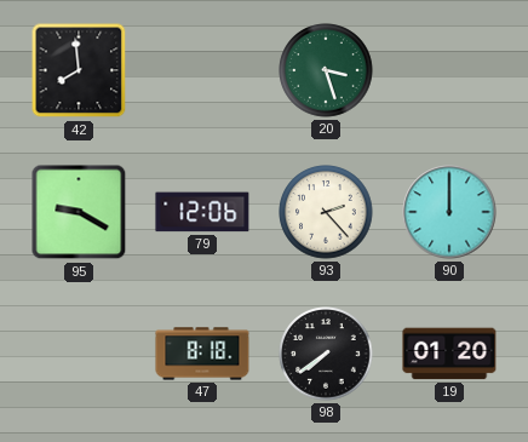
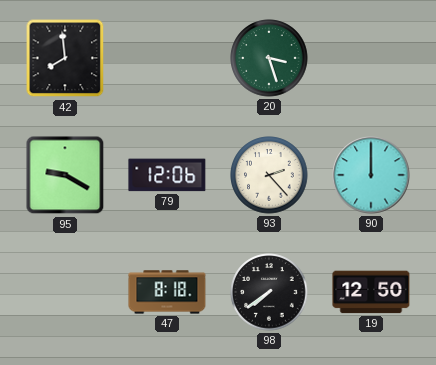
19: 01:20 -> 12:50
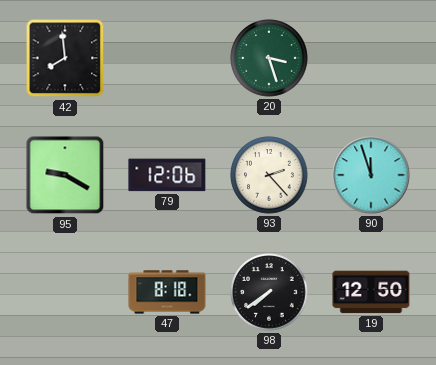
90: 12:00 -> 11:57
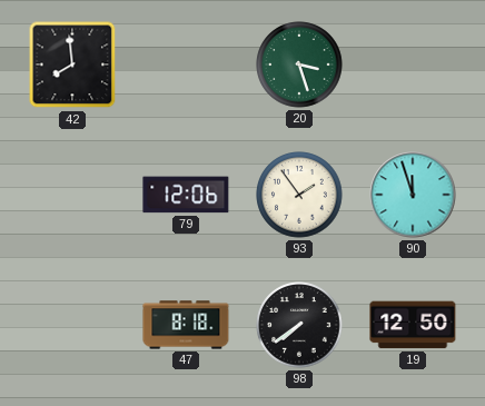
95: 9:20 -> none
93: 2:23 -> 1:54
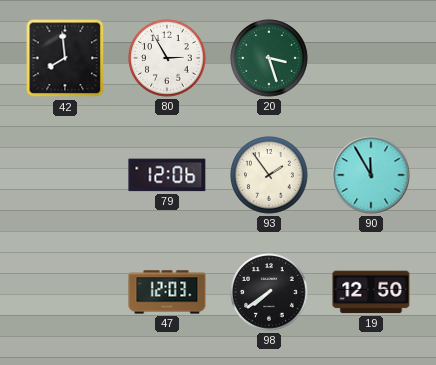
80: none -> 2:55
90: 11:57 -> 11:55
47: 8:18 -> 12:03
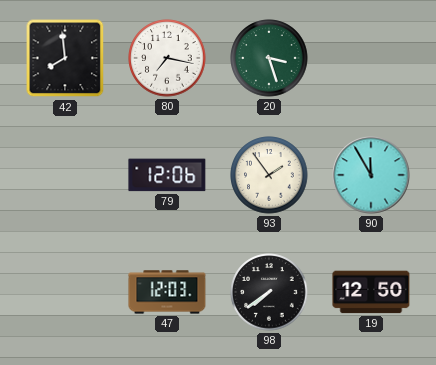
80: 2:55 -> 7:17
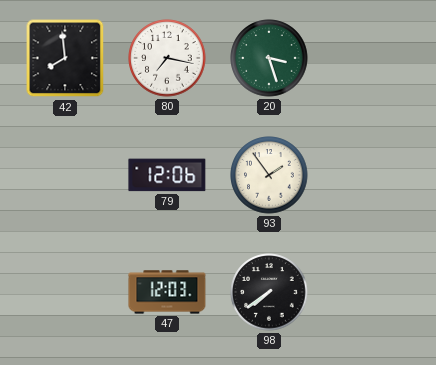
90: 11:55 -> none
19: 12:50 -> none
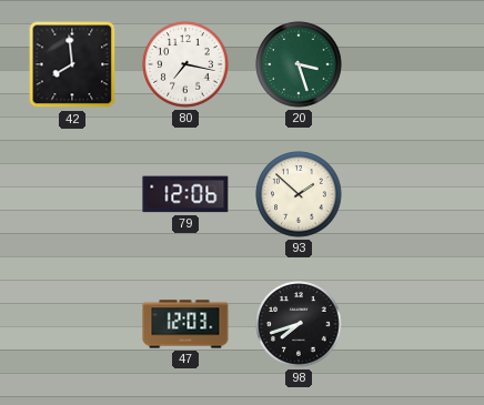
93: 1:54 -> 1:52
98: 7:39 -> 7:42
